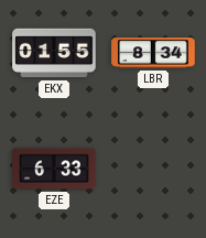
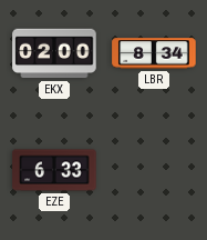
EKX: 01:55 -> 02:00
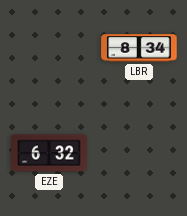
EKX: 02:00 -> none
EZE: 6:33 -> 6:32
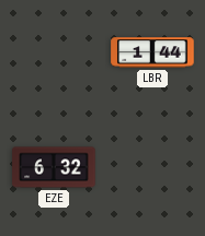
LBR: 8:34 -> 1:44
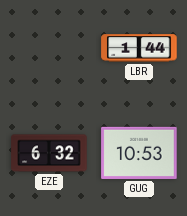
GUG: none -> 10:53
